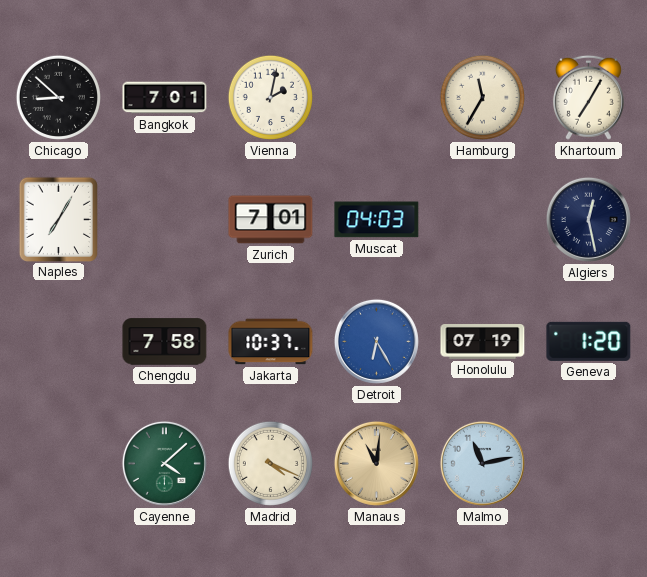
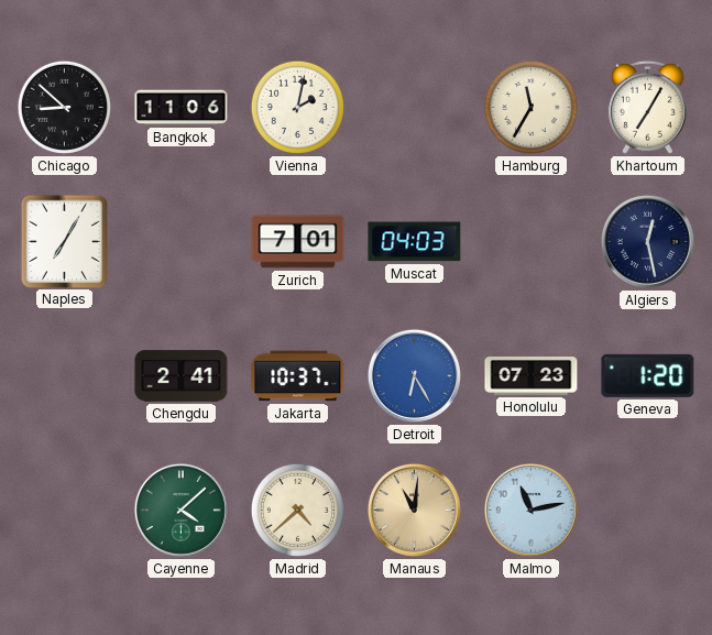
Bangkok: 7:01 -> 11:06
Chengdu: 7:58 -> 2:41
Honolulu: 07:19 -> 07:23
Madrid: 4:19 -> 4:38
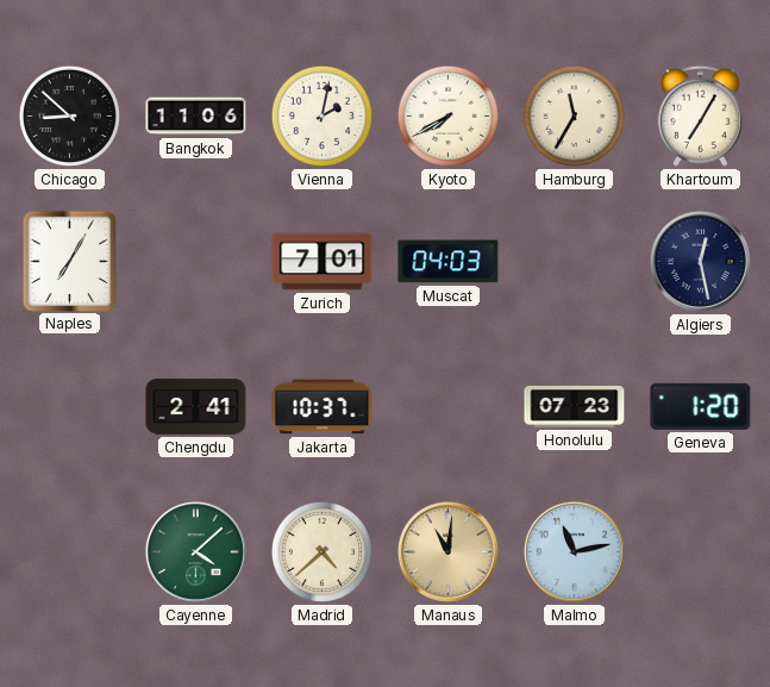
Kyoto: none -> 7:40
Detroit: 6:25 -> none
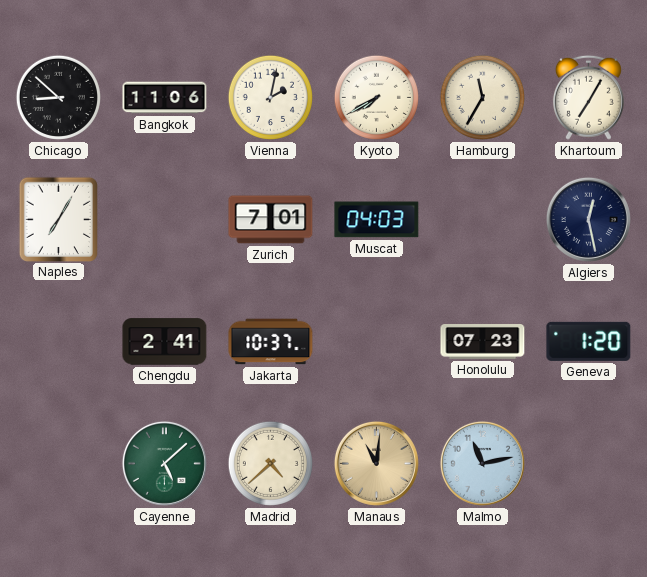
Cayenne: 4:08 -> 5:08
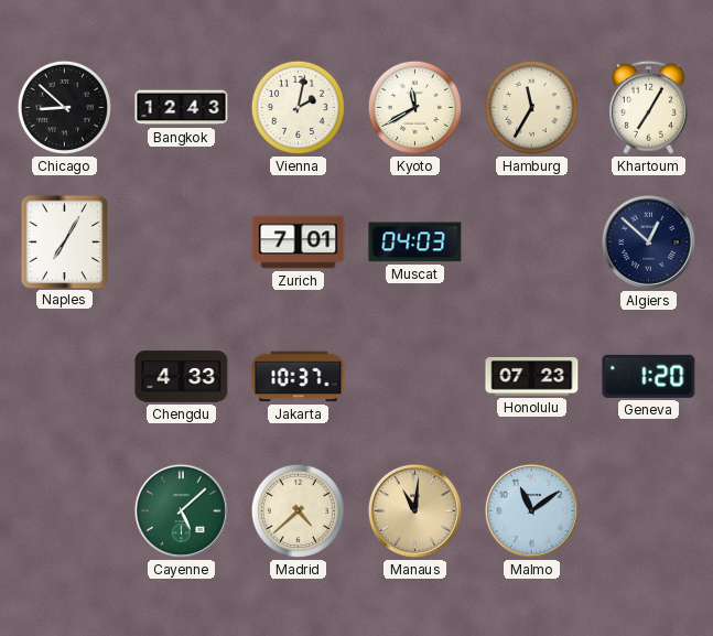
Bangkok: 11:06 -> 12:43
Kyoto: 7:40 -> 11:40
Algiers: 12:28 -> 12:52
Chengdu: 2:41 -> 4:33
Malmo: 11:13 -> 11:09
